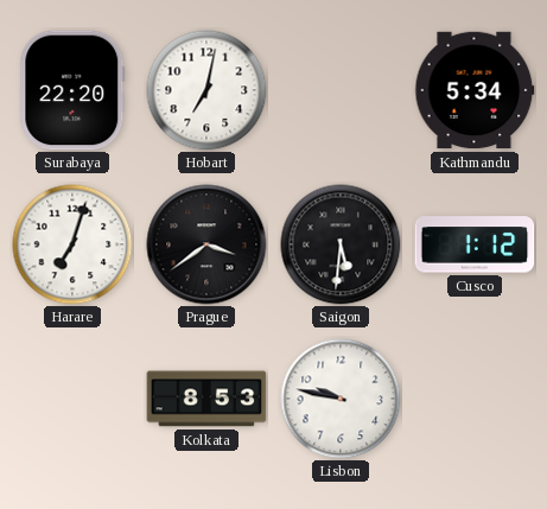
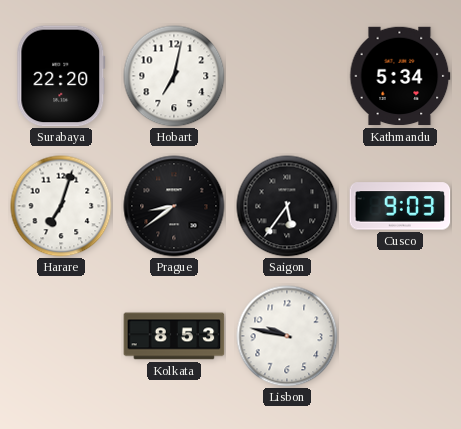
Prague: 3:39 -> 8:39
Saigon: 5:31 -> 5:36
Cusco: 1:12 -> 9:03
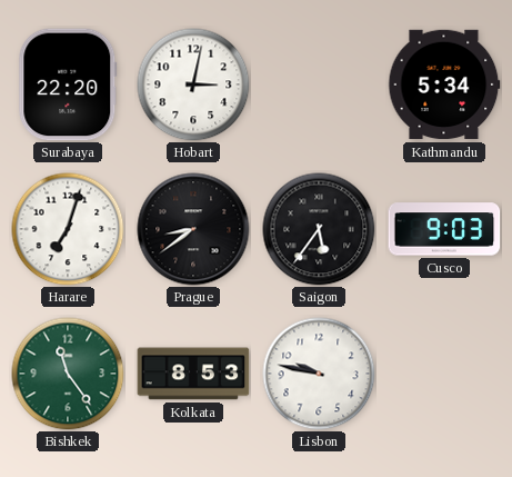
Hobart: 7:02 -> 3:02
Bishkek: none -> 11:24
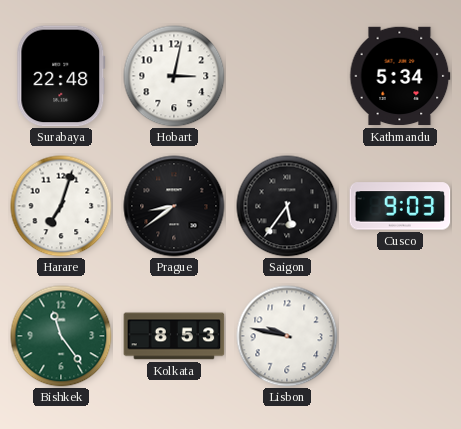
Surabaya: 22:20 -> 22:48
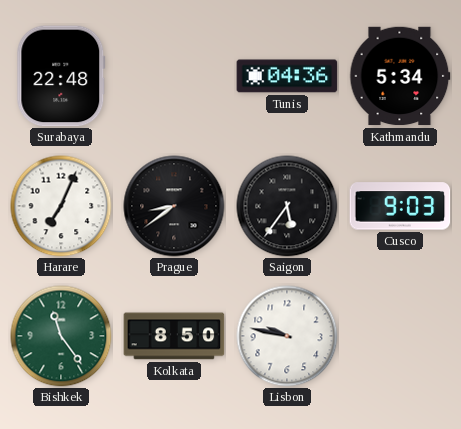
Hobart: 3:02 -> none
Tunis: none -> 04:36
Harare: 7:03 -> 7:04
Kolkata: 8:53 -> 8:50
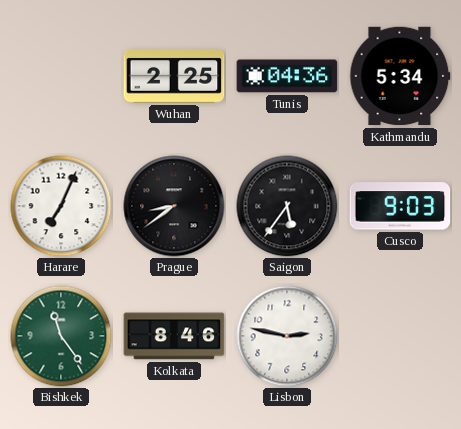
Surabaya: 22:48 -> none
Wuhan: none -> 2:25
Kolkata: 8:50 -> 8:46
Lisbon: 9:47 -> 2:47
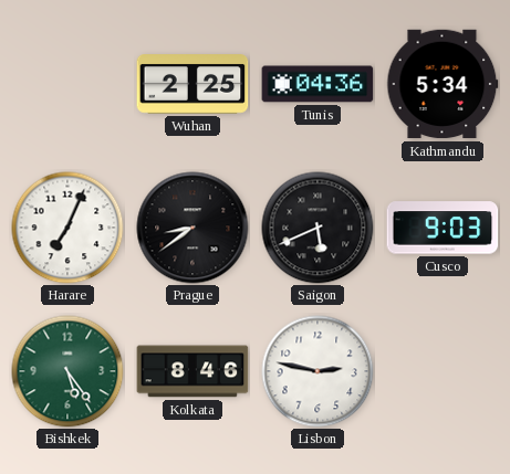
Saigon: 5:36 -> 5:41
Bishkek: 11:24 -> 5:24
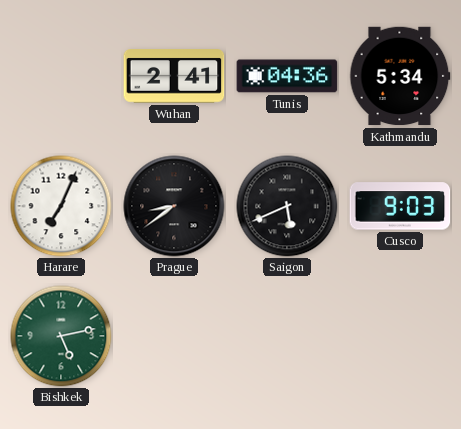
Wuhan: 2:25 -> 2:41
Bishkek: 5:24 -> 5:13
Kolkata: 8:46 -> none
Lisbon: 2:47 -> none
